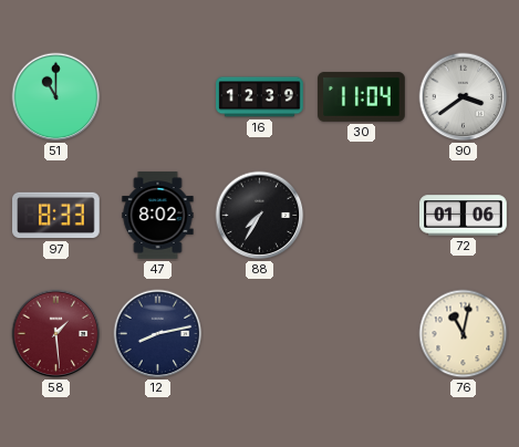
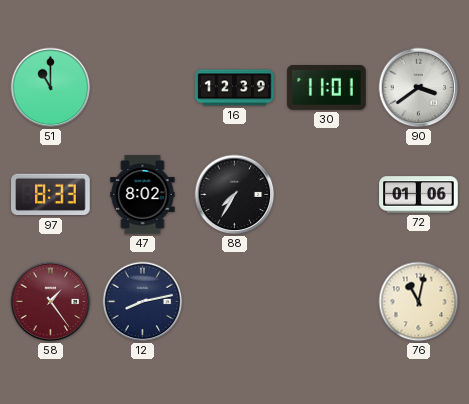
30: 11:04 -> 11:01
58: 1:29 -> 1:24
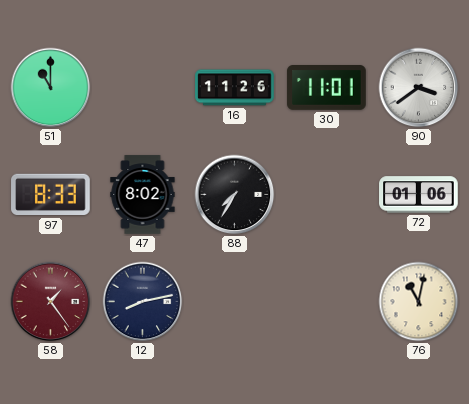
16: 12:39 -> 11:26
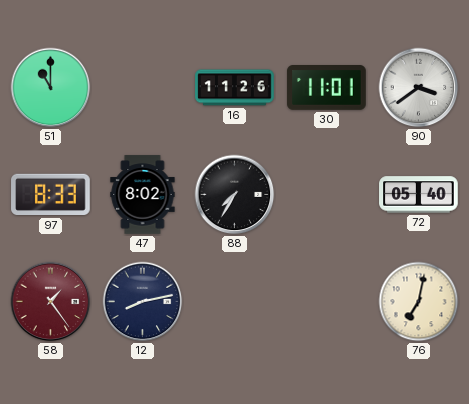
72: 01:06 -> 05:40
76: 11:02 -> 7:02
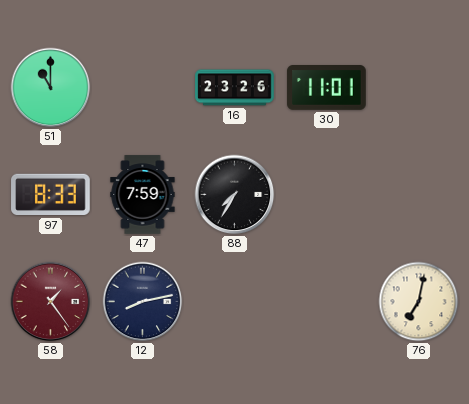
16: 11:26 -> 23:26
90: 3:39 -> none
47: 8:02 -> 7:59
72: 05:40 -> none
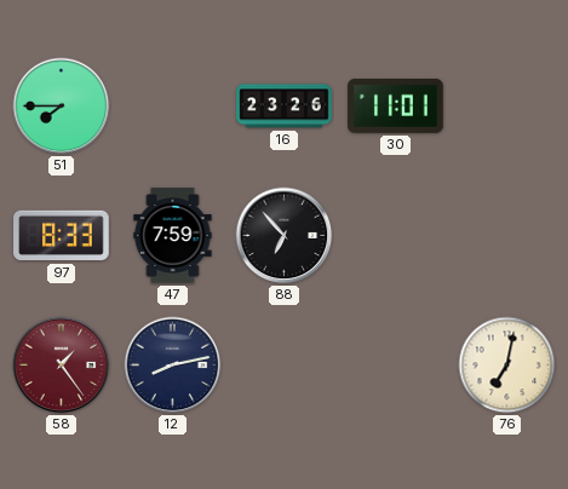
51: 11:00 -> 7:45
88: 7:35 -> 6:53
